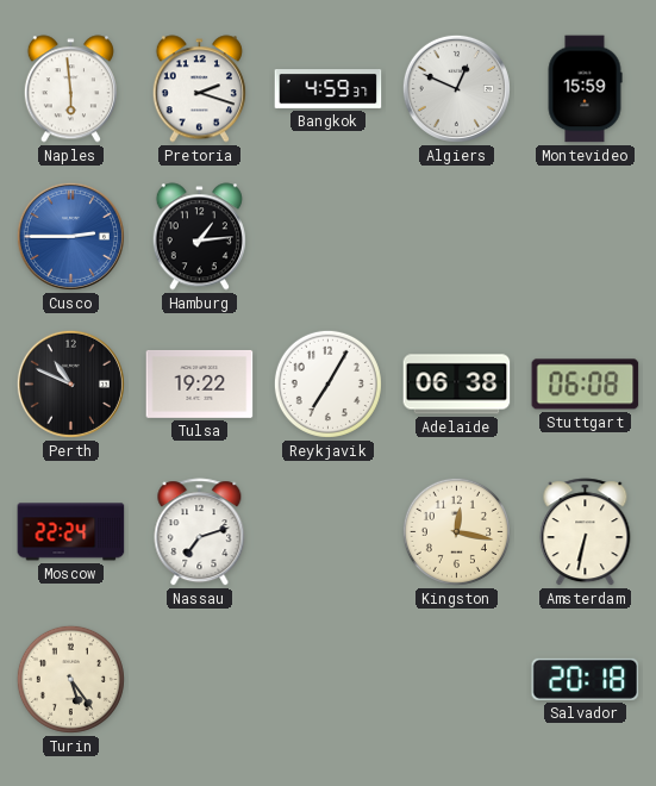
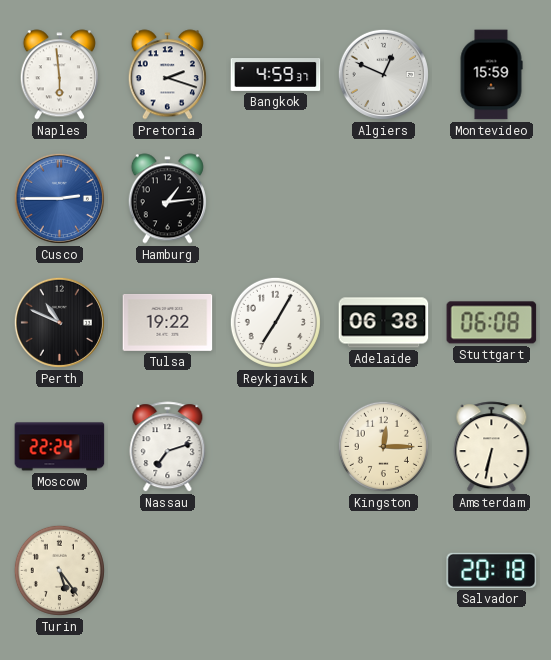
Kingston: 12:17 -> 12:15
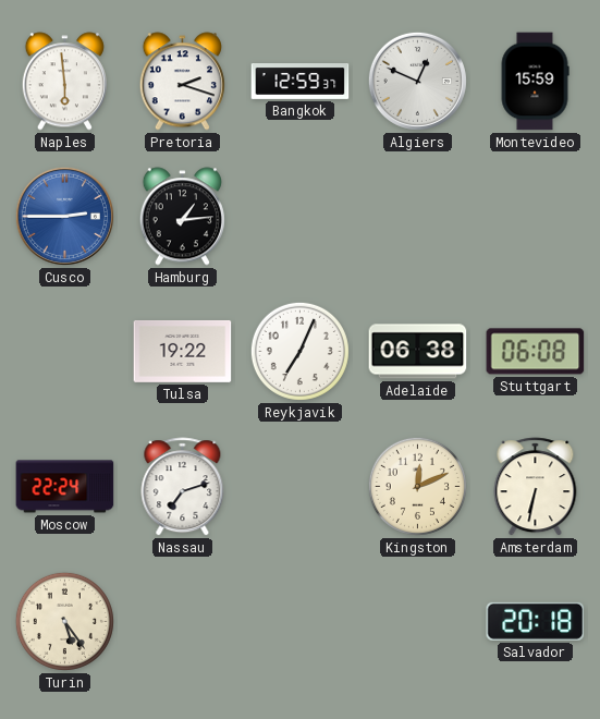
Bangkok: 4:59 -> 12:59
Perth: 10:49 -> none
Reykjavik: 7:05 -> 7:04
Kingston: 12:15 -> 12:11
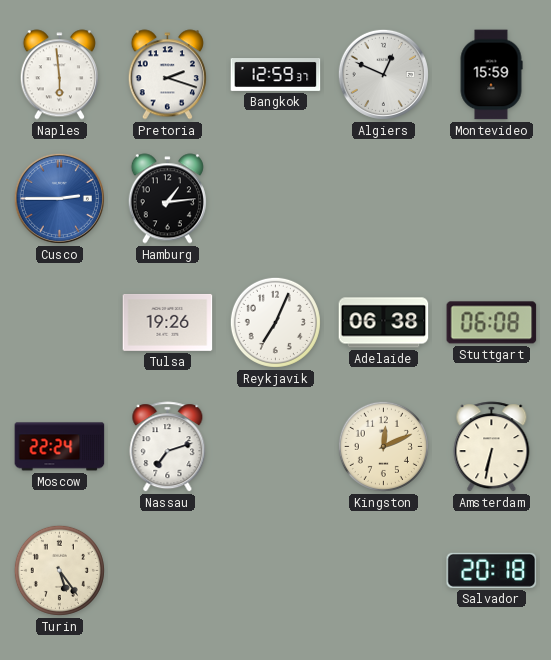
Tulsa: 19:22 -> 19:26
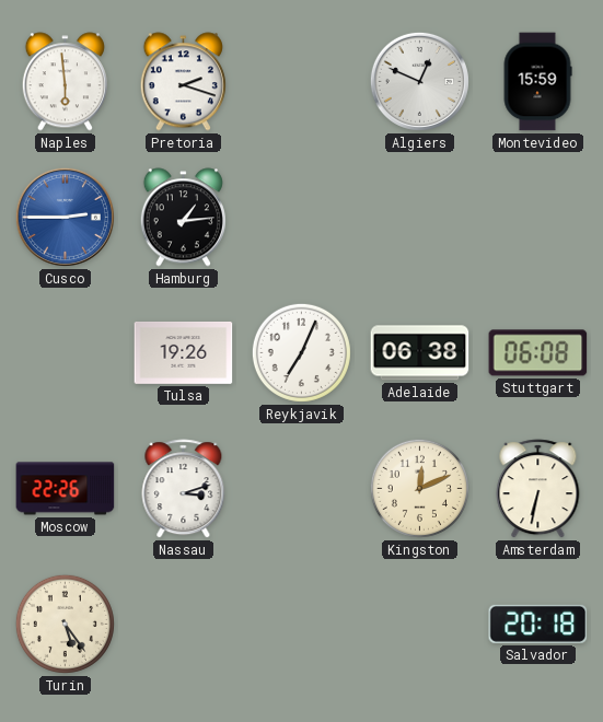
Bangkok: 12:59 -> none
Moscow: 22:24 -> 22:26
Nassau: 7:12 -> 3:12
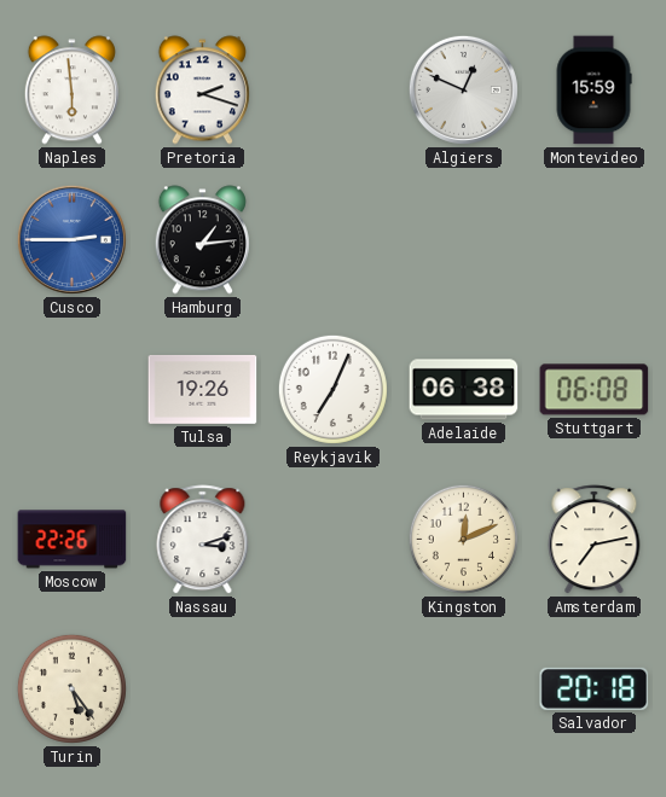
Amsterdam: 6:32 -> 7:13
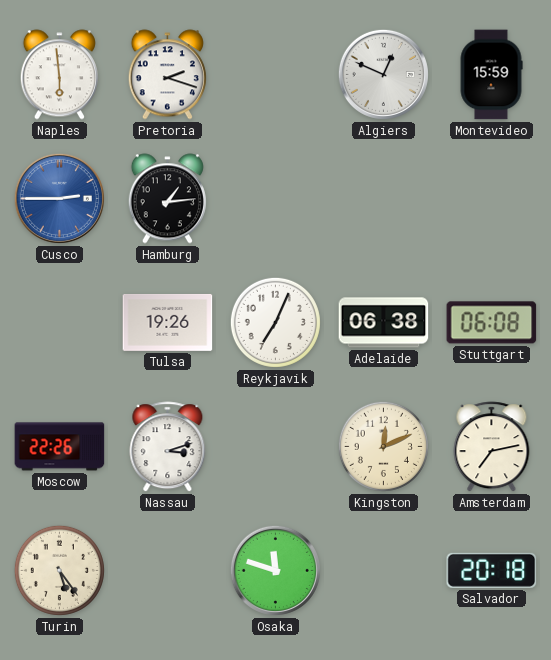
Osaka: none -> 11:48
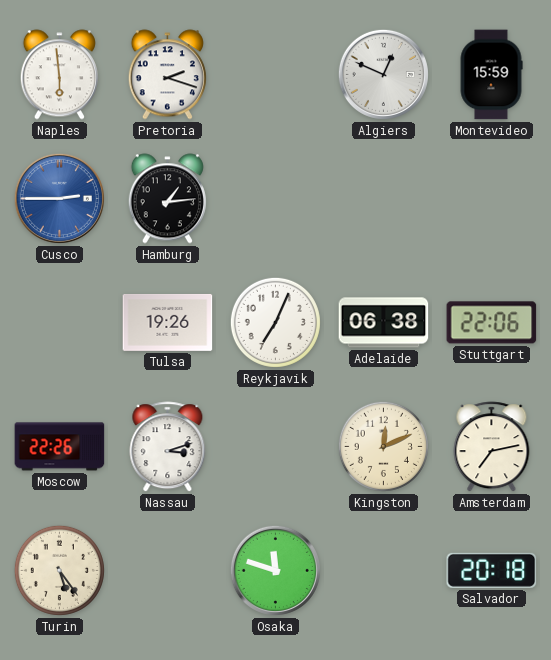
Stuttgart: 06:08 -> 22:06
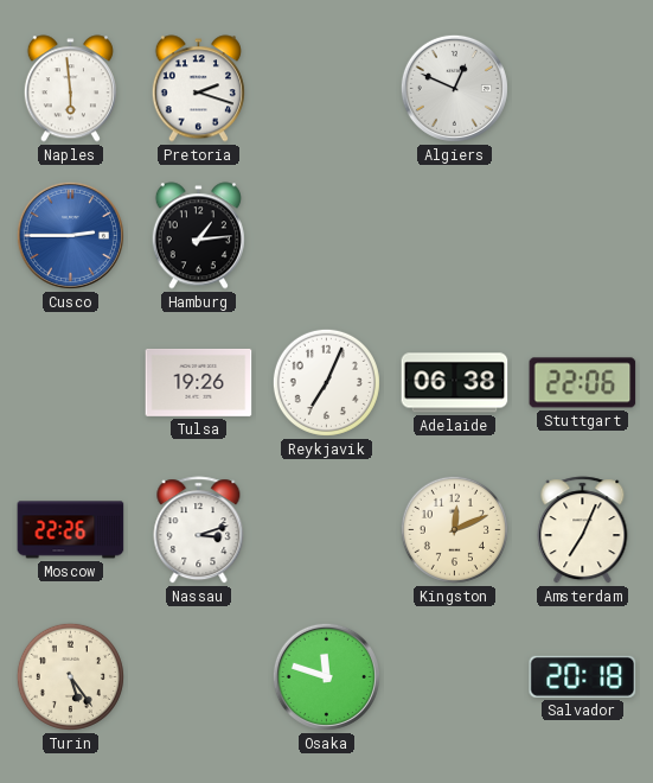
Montevideo: 15:59 -> none
Amsterdam: 7:13 -> 7:04
